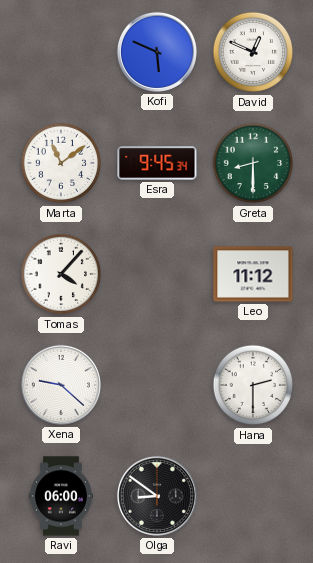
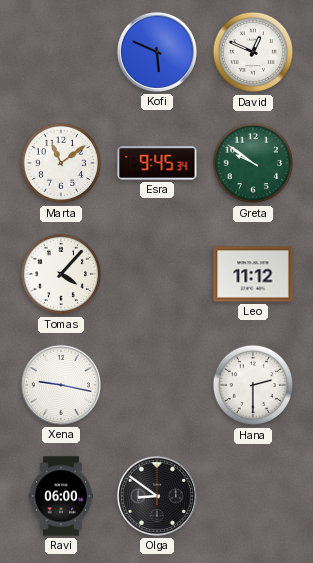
Greta: 8:30 -> 9:51
Xena: 9:22 -> 9:17
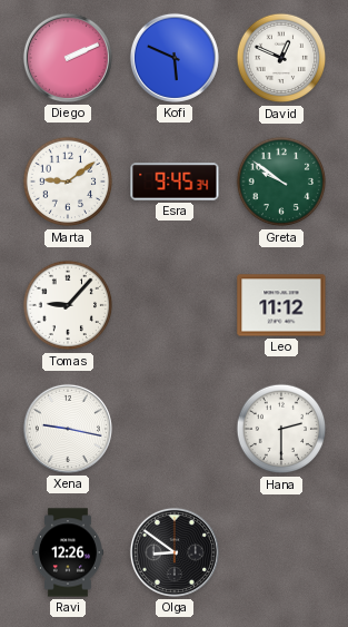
Diego: none -> 2:11
Marta: 11:09 -> 9:09
Tomas: 4:07 -> 9:07
Ravi: 06:00 -> 12:26
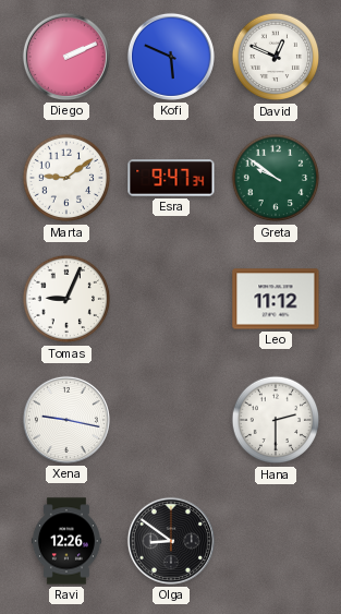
Esra: 9:45 -> 9:47
Tomas: 9:07 -> 9:04
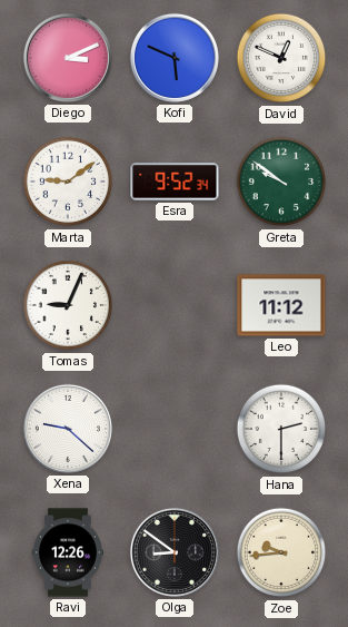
Diego: 2:11 -> 3:11
Esra: 9:47 -> 9:52
Xena: 9:17 -> 9:22
Zoe: none -> 9:44
